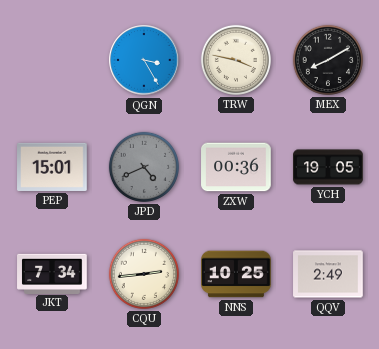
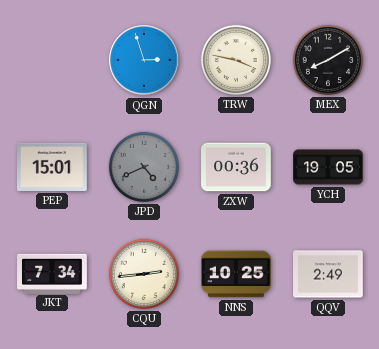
QGN: 3:25 -> 2:57
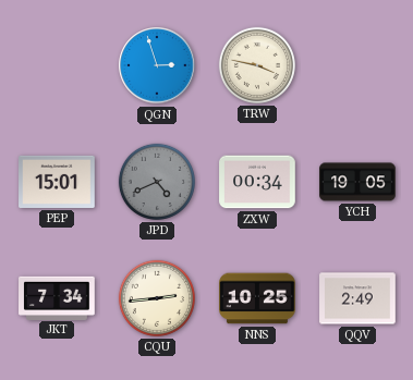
MEX: 8:10 -> none
ZXW: 00:36 -> 00:34
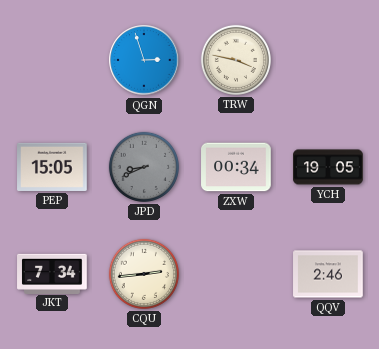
PEP: 15:01 -> 15:05
JPD: 4:41 -> 8:41
NNS: 10:25 -> none
QQV: 2:49 -> 2:46
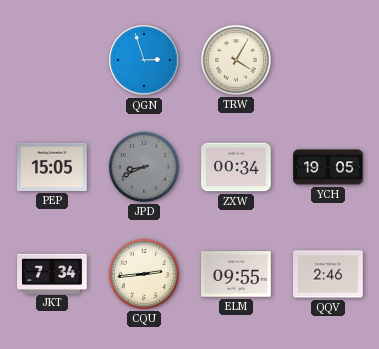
TRW: 3:47 -> 4:05
ELM: none -> 09:55
